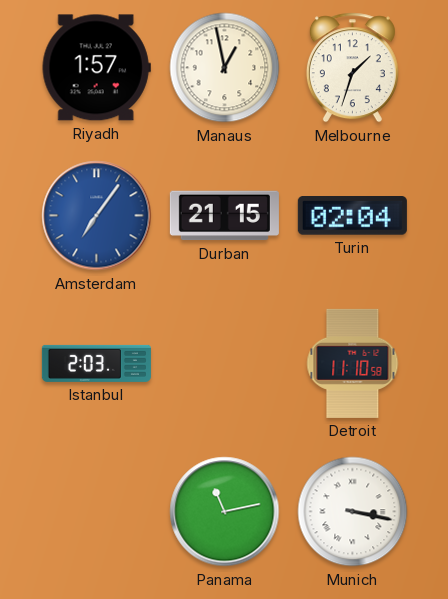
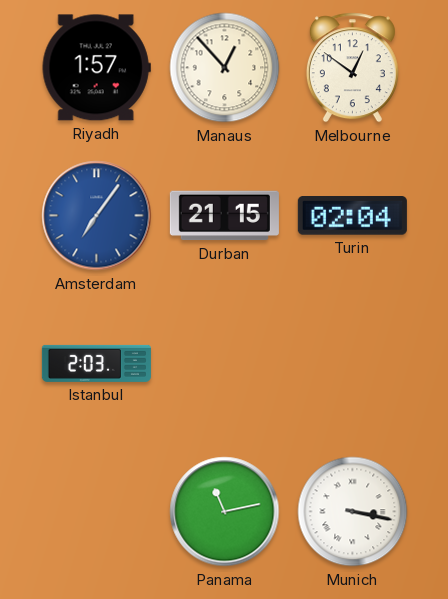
Manaus: 12:58 -> 12:53
Melbourne: 1:33 -> 12:51
Detroit: 11:10 -> none
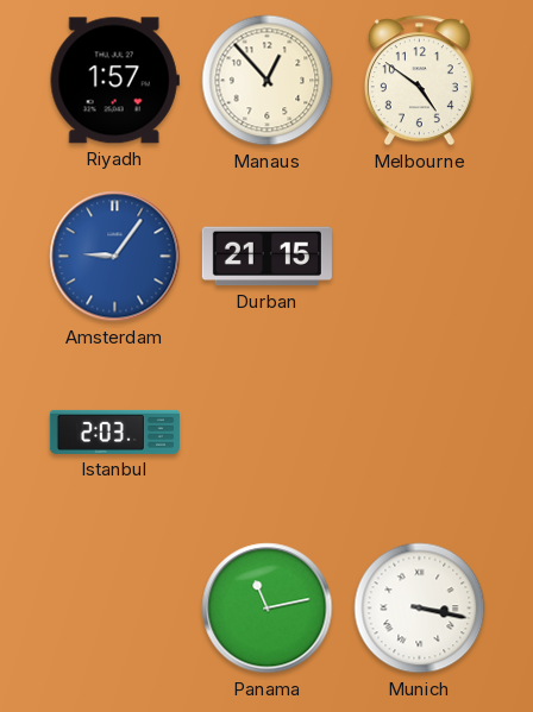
Melbourne: 12:51 -> 4:51
Amsterdam: 7:06 -> 9:06
Turin: 02:04 -> none
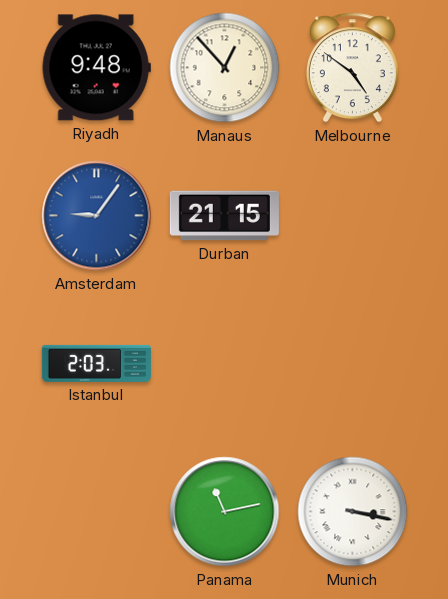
Riyadh: 1:57 -> 9:48
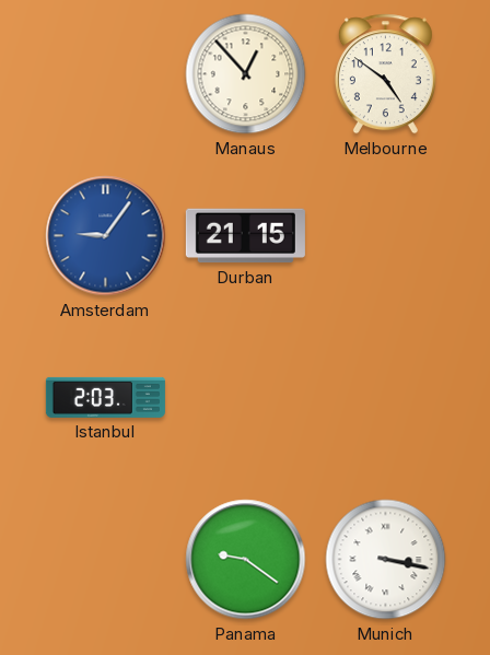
Riyadh: 9:48 -> none
Panama: 11:13 -> 9:21
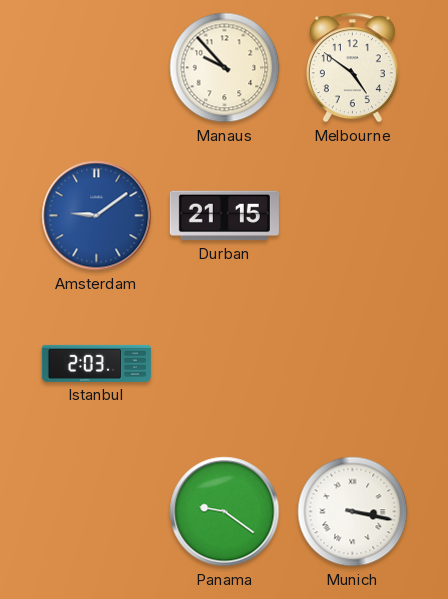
Manaus: 12:53 -> 9:53
Amsterdam: 9:06 -> 9:09
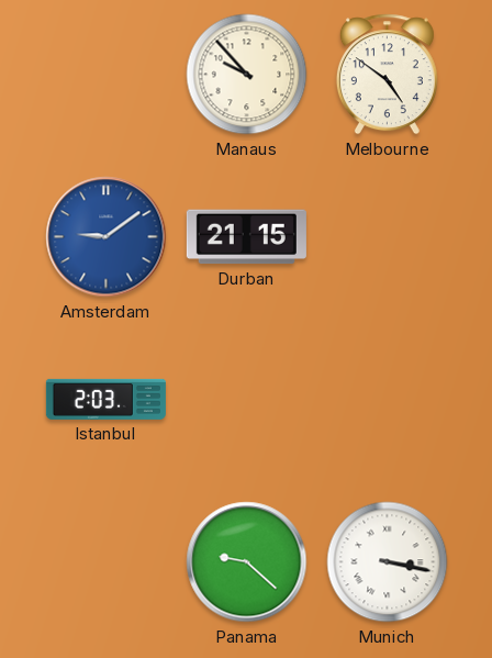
Panama: 9:21 -> 9:22
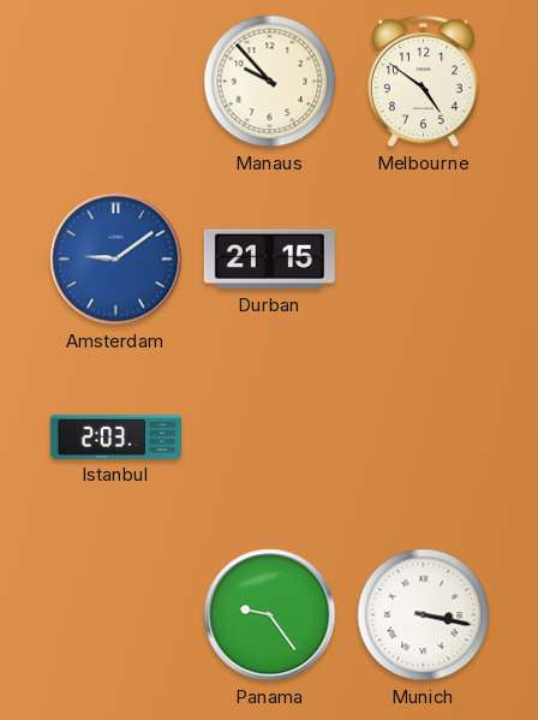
Panama: 9:22 -> 9:24
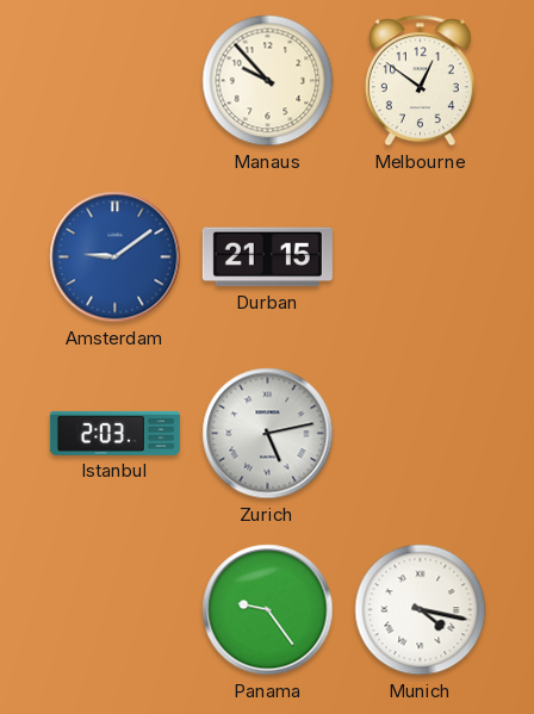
Melbourne: 4:51 -> 12:51
Zurich: none -> 5:13
Munich: 3:17 -> 4:17
